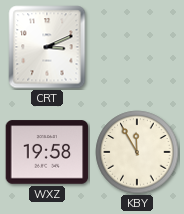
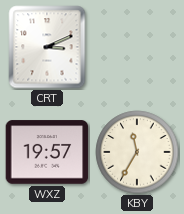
WXZ: 19:58 -> 19:57
KBY: 11:55 -> 11:35
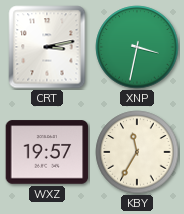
CRT: 3:11 -> 3:13
XNP: none -> 3:32
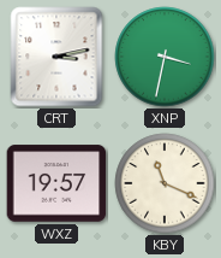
KBY: 11:35 -> 11:19
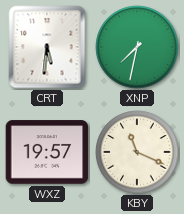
CRT: 3:13 -> 5:31
XNP: 3:32 -> 7:32
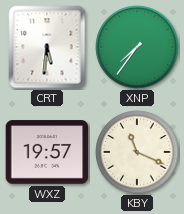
XNP: 7:32 -> 7:36
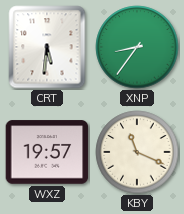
XNP: 7:36 -> 8:36
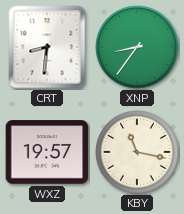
CRT: 5:31 -> 8:31
KBY: 11:19 -> 11:17
